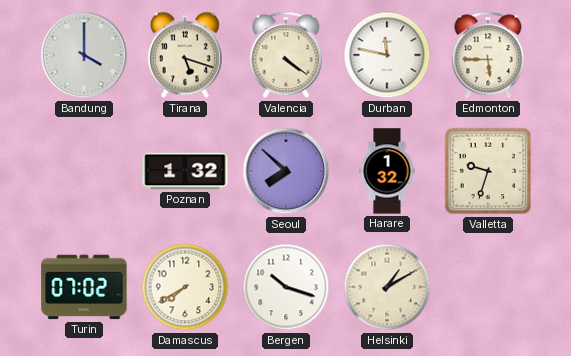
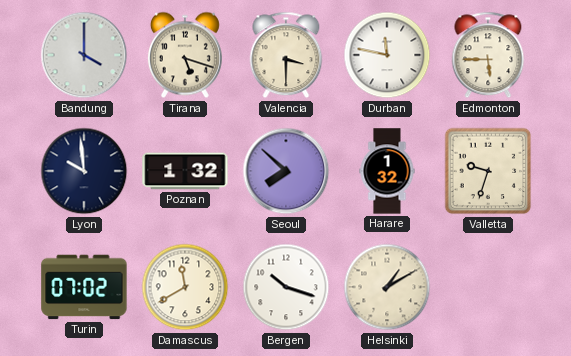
Valencia: 4:21 -> 3:30
Lyon: none -> 9:59
Damascus: 7:40 -> 11:40
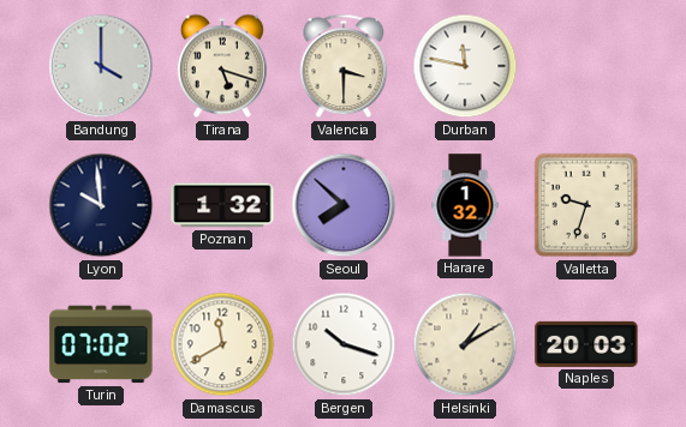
Edmonton: 5:45 -> none
Naples: none -> 20:03
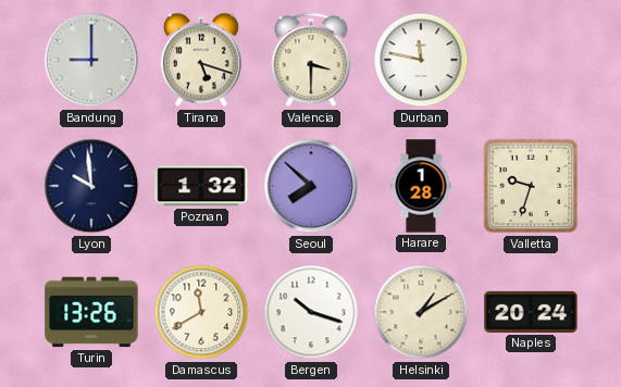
Bandung: 4:00 -> 9:00
Harare: 1:32 -> 1:28
Turin: 07:02 -> 13:26
Naples: 20:03 -> 20:24
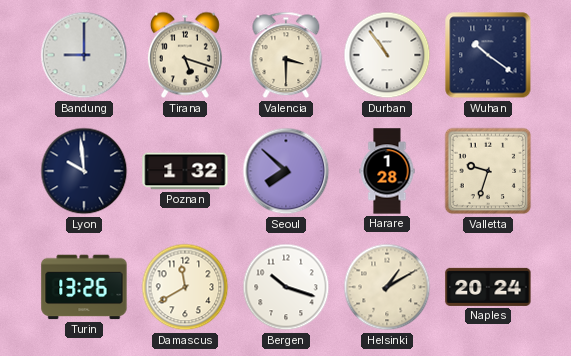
Durban: 11:47 -> 10:54
Wuhan: none -> 10:21
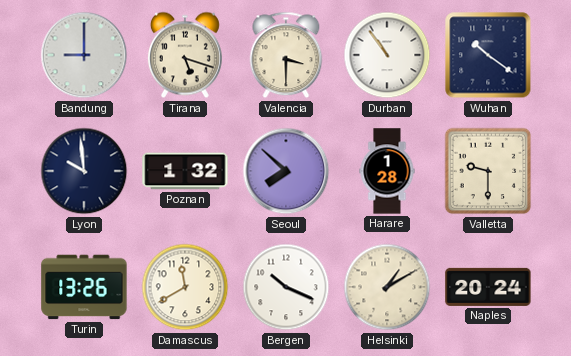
Valletta: 9:33 -> 9:30
Bergen: 10:18 -> 10:19
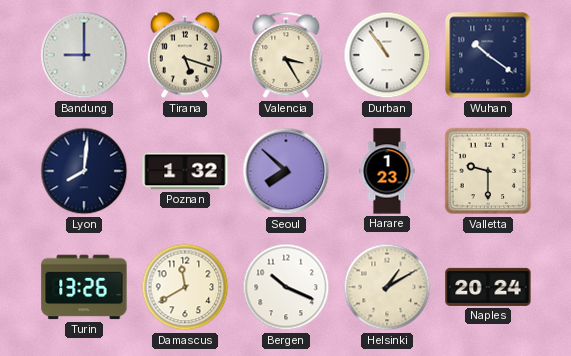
Valencia: 3:30 -> 3:25
Lyon: 9:59 -> 8:01
Harare: 1:28 -> 1:23
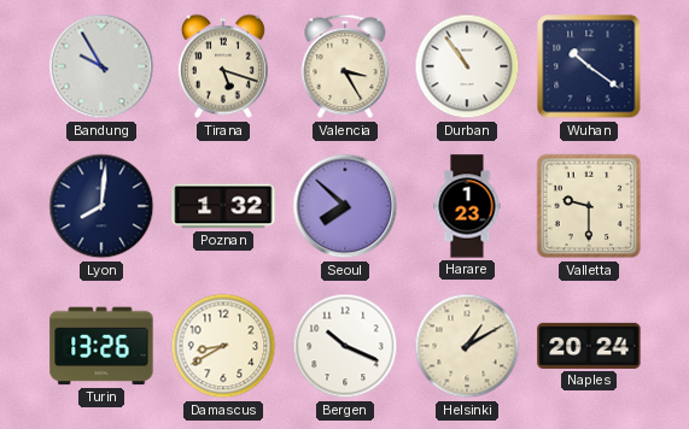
Bandung: 9:00 -> 9:55
Damascus: 11:40 -> 8:40
